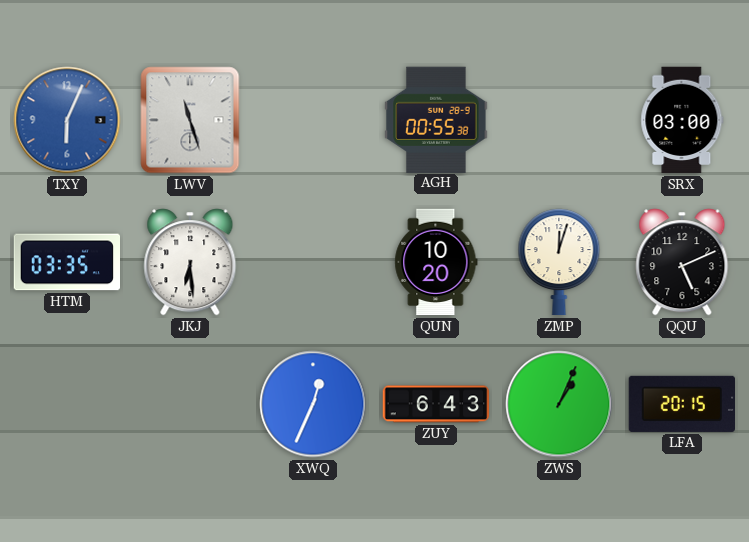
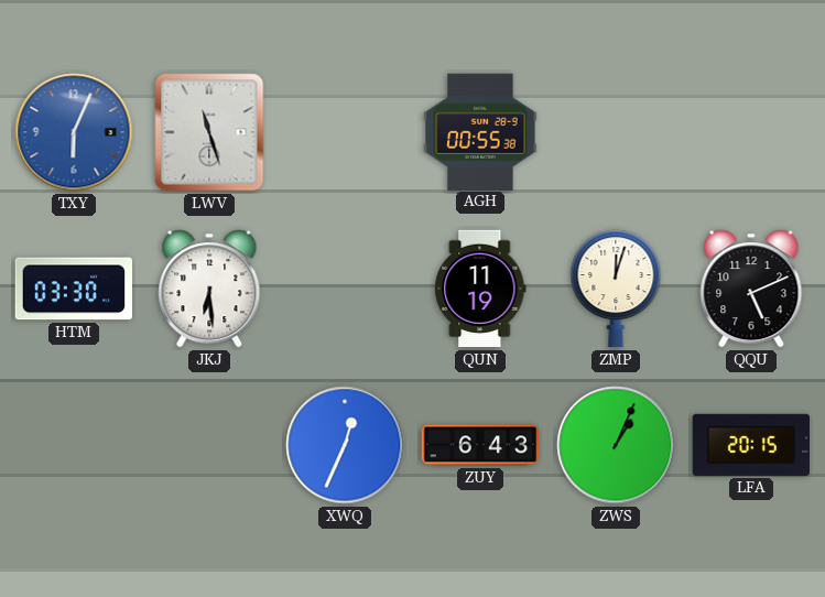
SRX: 03:00 -> none
HTM: 03:35 -> 03:30
QUN: 10:20 -> 11:19
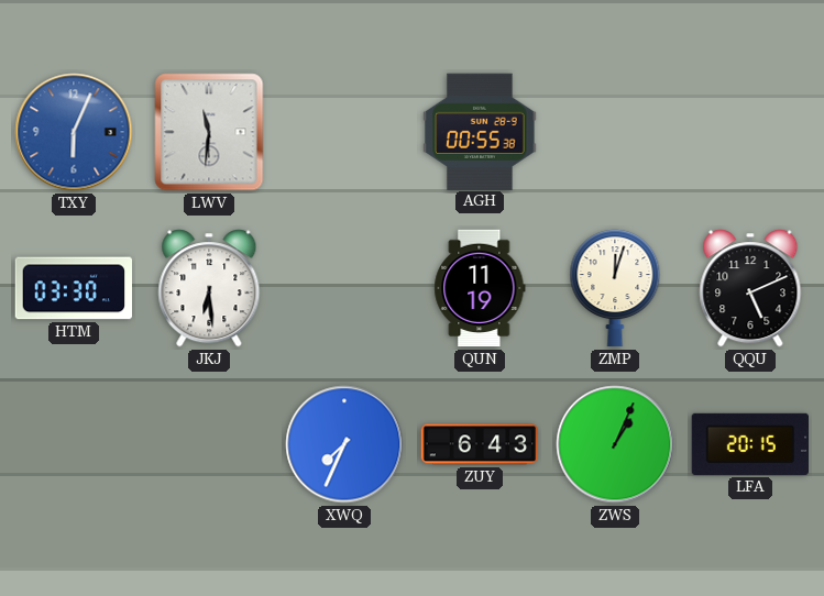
LWV: 11:27 -> 11:31
XWQ: 12:34 -> 7:34
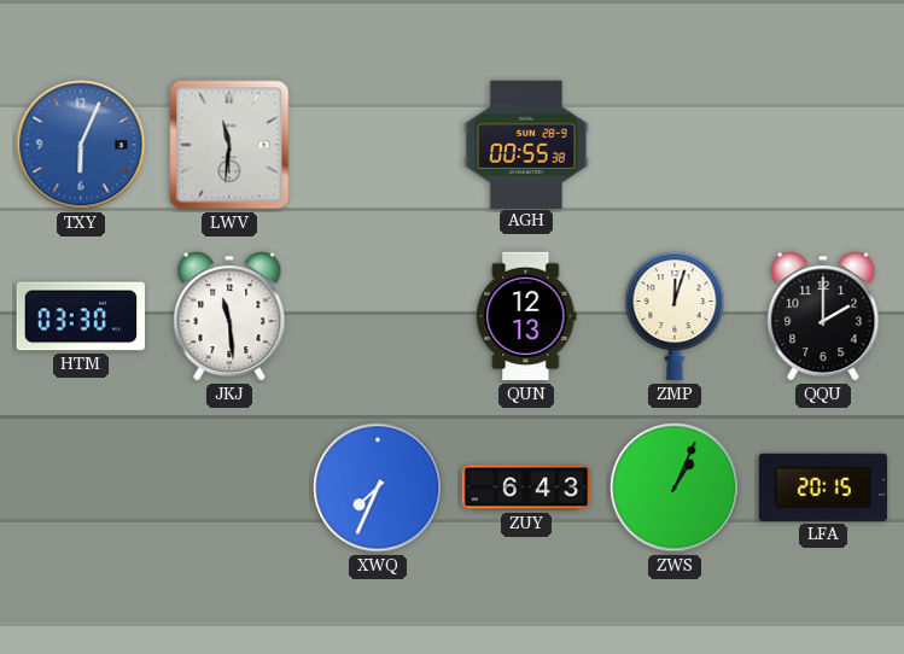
JKJ: 6:29 -> 11:29
QUN: 11:19 -> 12:13
QQU: 5:11 -> 2:00
